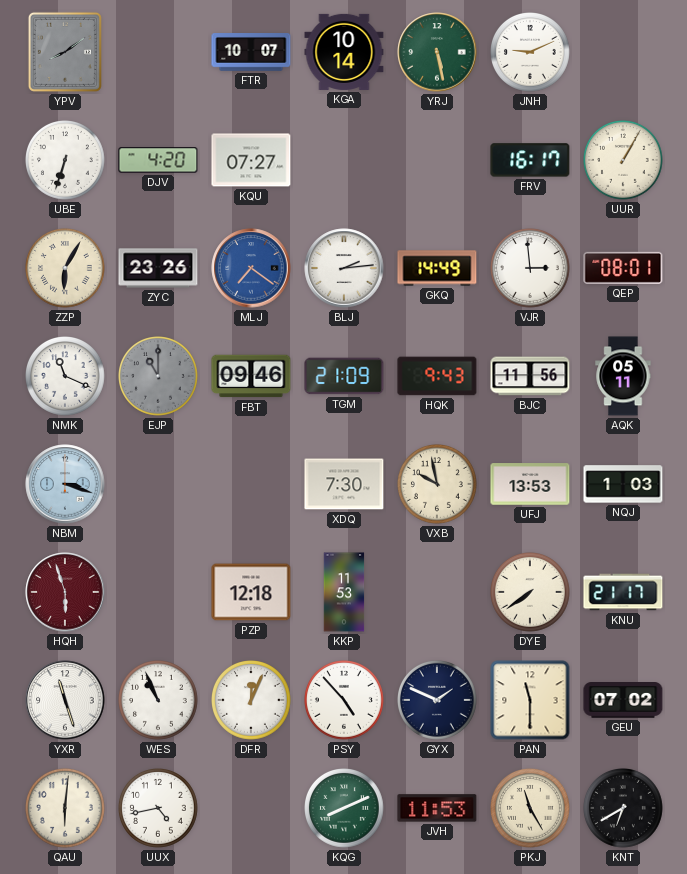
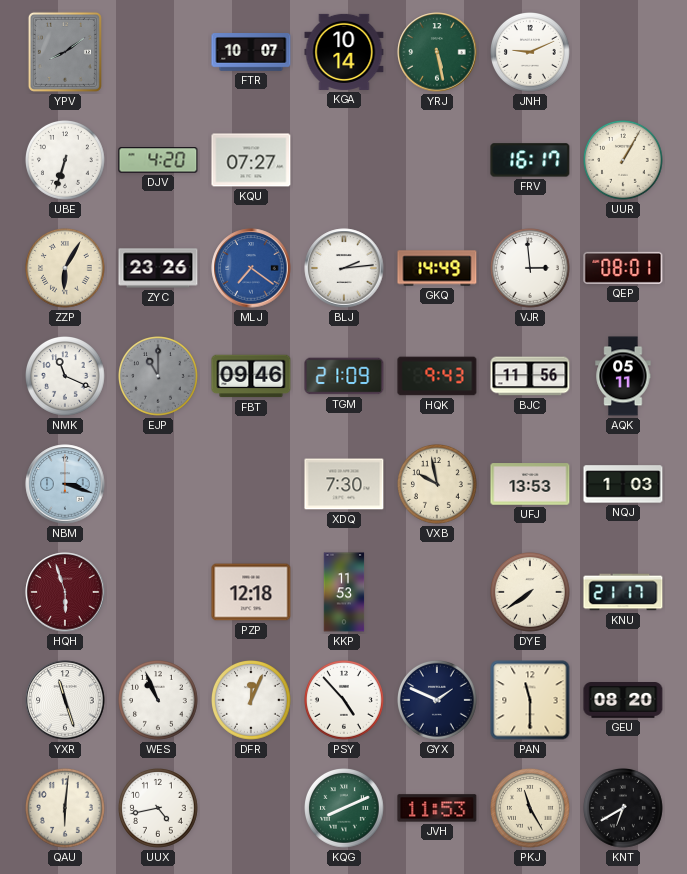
GEU: 07:02 -> 08:20
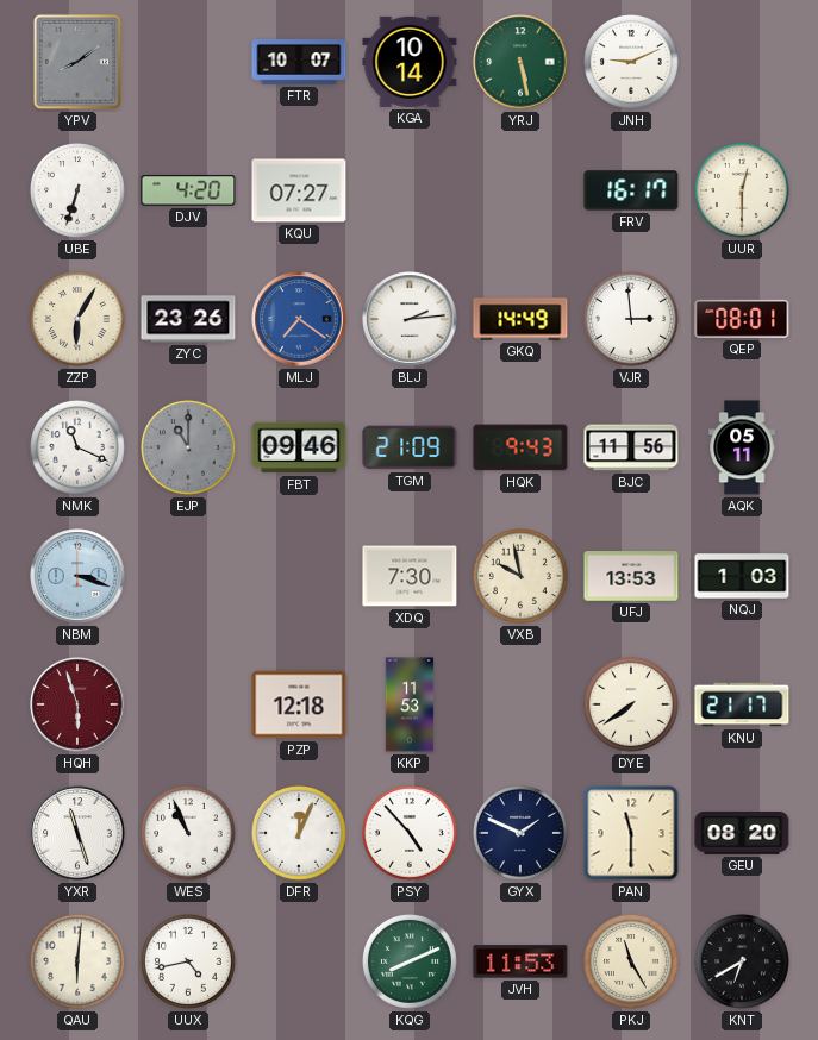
UUR: 1:05 -> 12:30
